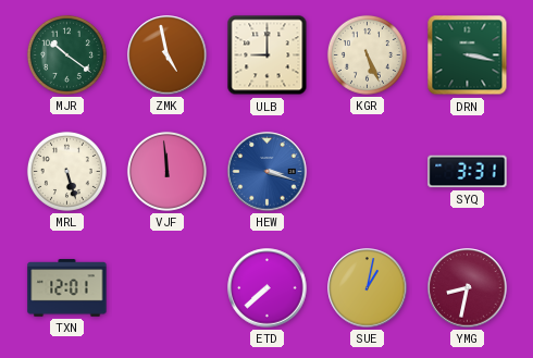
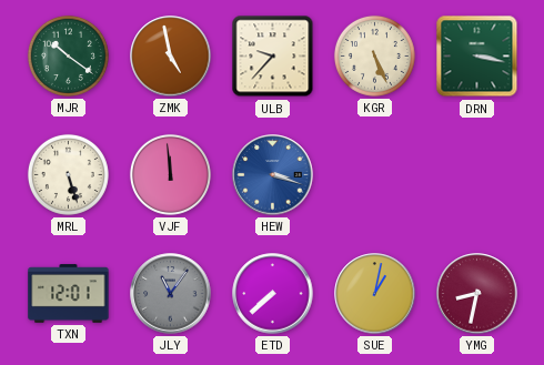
ULB: 9:00 -> 9:37
SYQ: 3:31 -> none
JLY: none -> 11:06
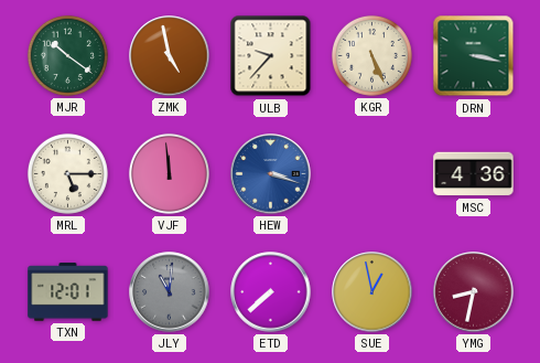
MRL: 5:27 -> 5:15
MSC: none -> 4:36
JLY: 11:06 -> 11:01
SUE: 1:02 -> 12:58
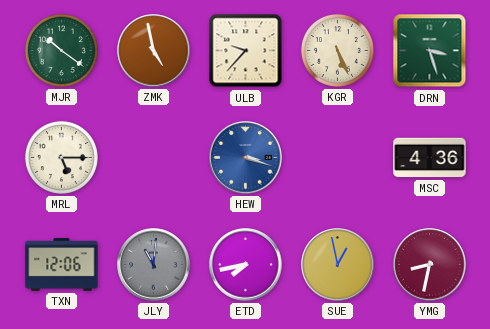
DRN: 3:17 -> 3:27
VJF: 11:59 -> none
TXN: 12:01 -> 12:06
ETD: 7:38 -> 7:43
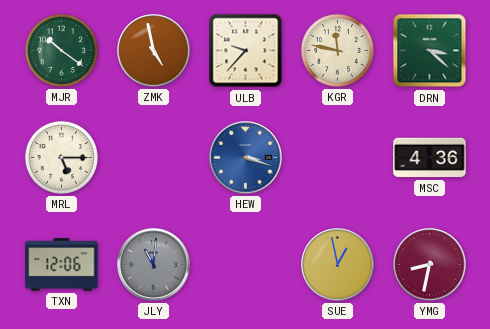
KGR: 5:26 -> 11:47
DRN: 3:27 -> 3:22
ETD: 7:43 -> none
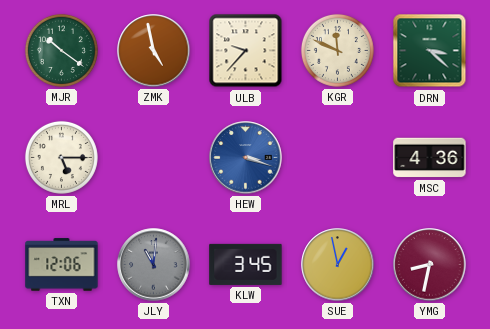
KGR: 11:47 -> 11:49
KLW: none -> 3:45
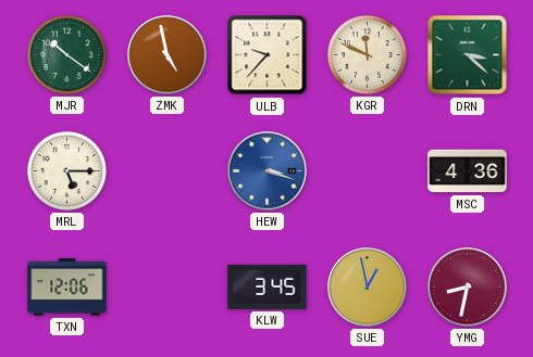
JLY: 11:01 -> none
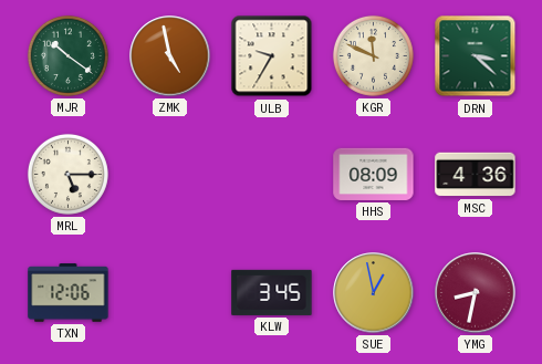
ULB: 9:37 -> 9:35
HEW: 3:18 -> none
HHS: none -> 08:09
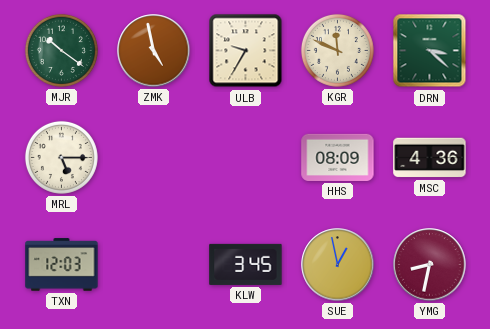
TXN: 12:06 -> 12:03
